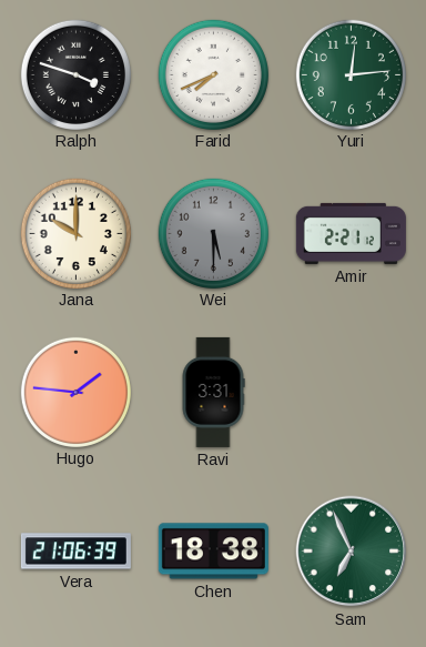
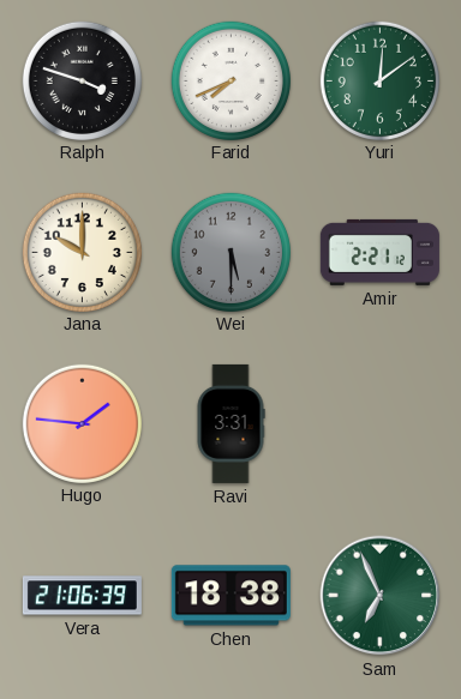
Yuri: 12:14 -> 12:09
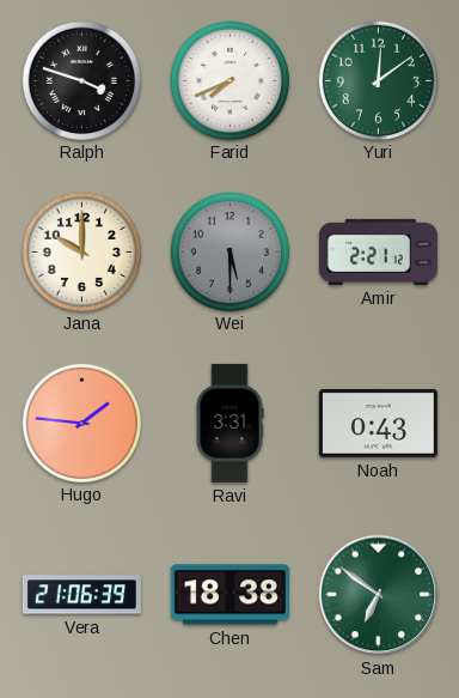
Noah: none -> 0:43
Sam: 6:56 -> 6:51
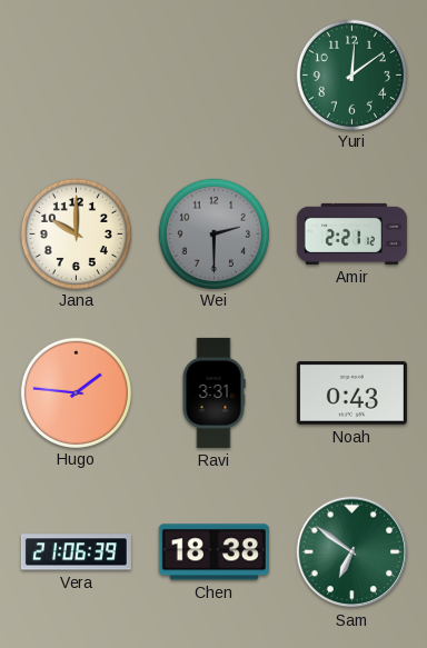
Ralph: 3:48 -> none
Farid: 7:41 -> none
Wei: 5:30 -> 2:30
